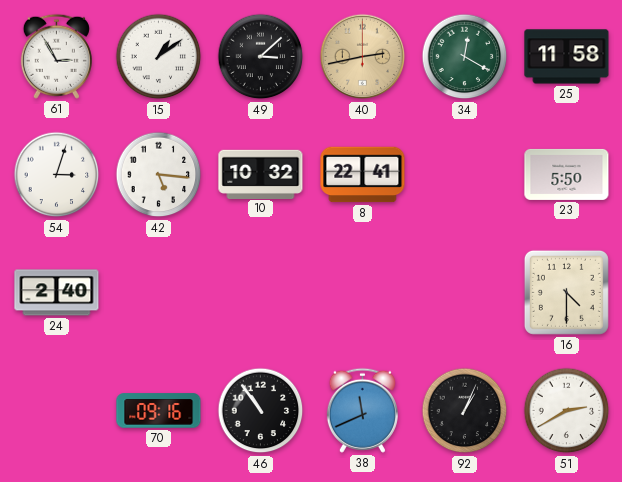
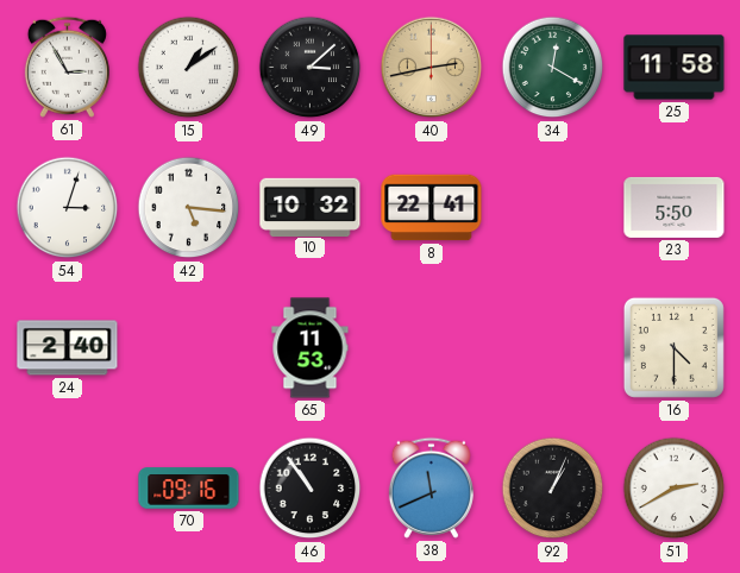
65: none -> 11:53
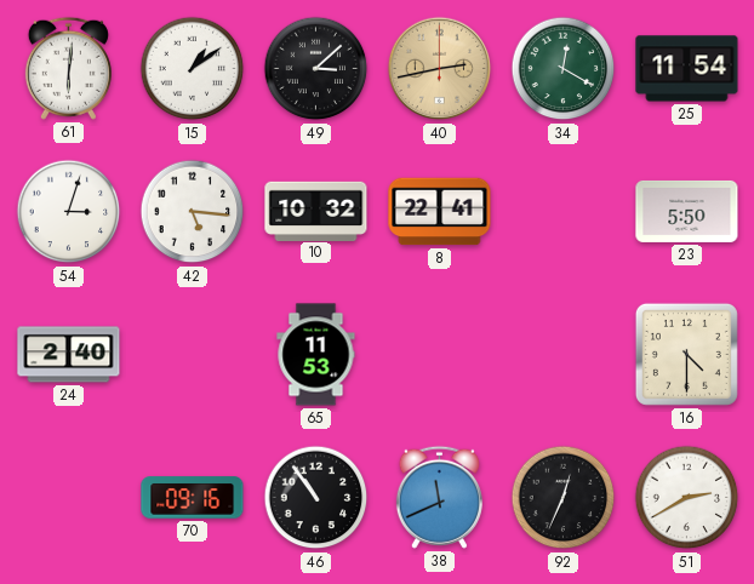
61: 2:55 -> 6:01
25: 11:58 -> 11:54
92: 1:04 -> 12:34
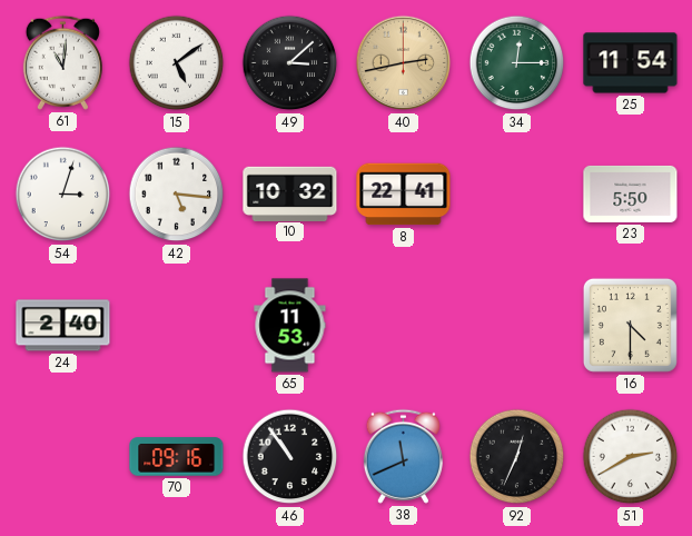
61: 6:01 -> 11:01
15: 1:09 -> 5:09
34: 12:20 -> 12:15
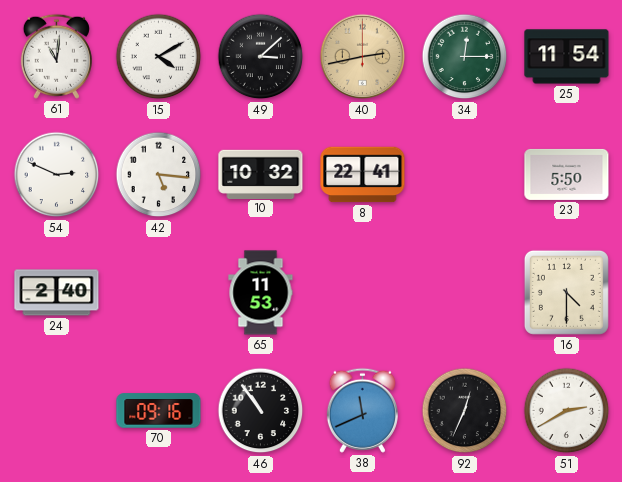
15: 5:09 -> 4:10
54: 3:03 -> 2:49
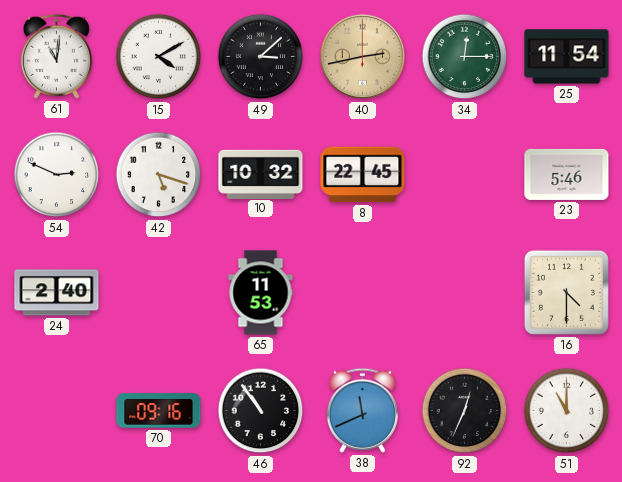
42: 5:16 -> 5:18
8: 22:41 -> 22:45
23: 5:50 -> 5:46
51: 2:40 -> 11:00
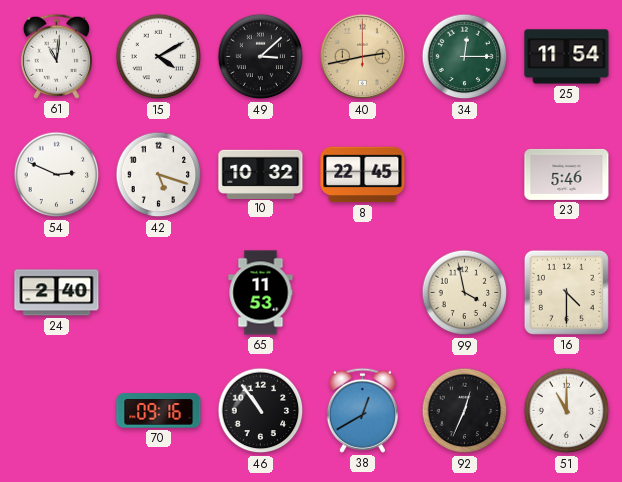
99: none -> 3:58
38: 11:41 -> 12:40
